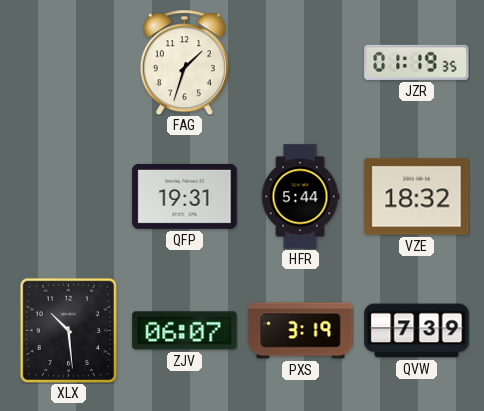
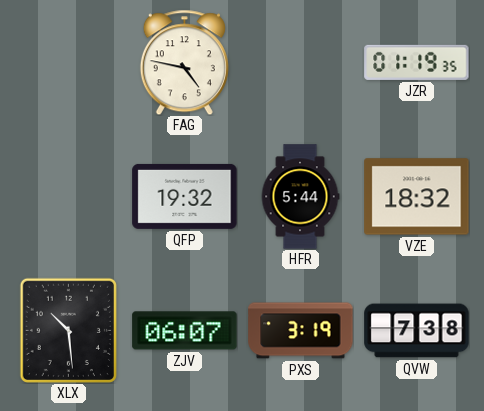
FAG: 1:33 -> 4:47
QFP: 19:31 -> 19:32
QVW: 7:39 -> 7:38
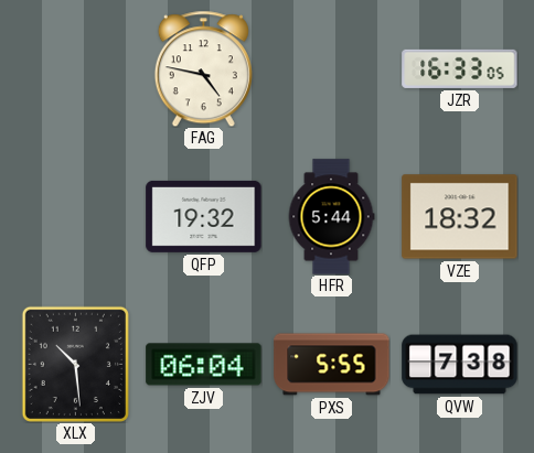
JZR: 01:19 -> 16:33
ZJV: 06:07 -> 06:04
PXS: 3:19 -> 5:55
